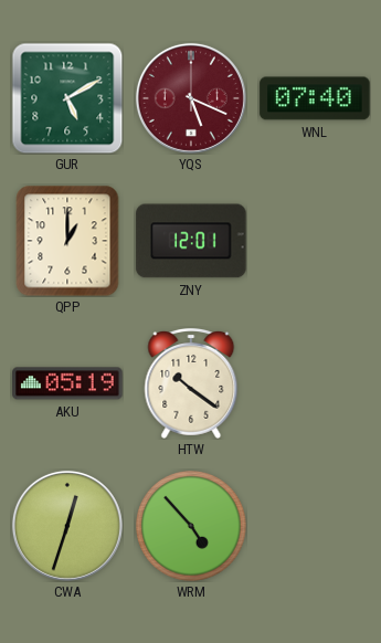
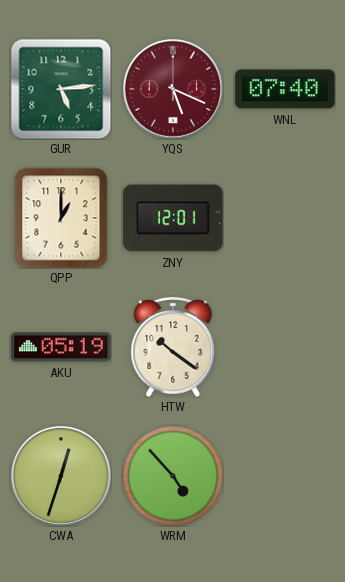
GUR: 5:10 -> 5:14
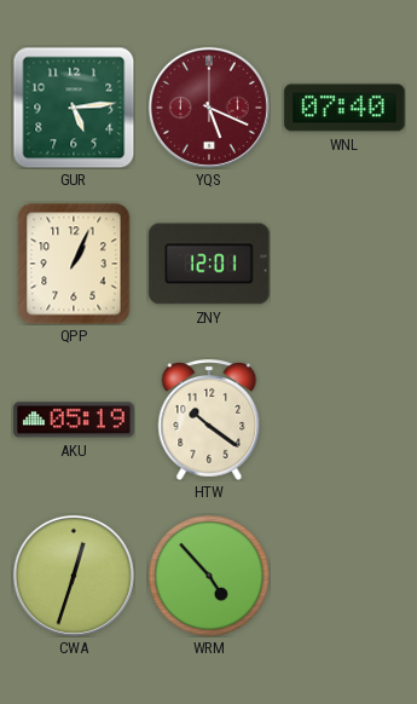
QPP: 1:00 -> 1:04
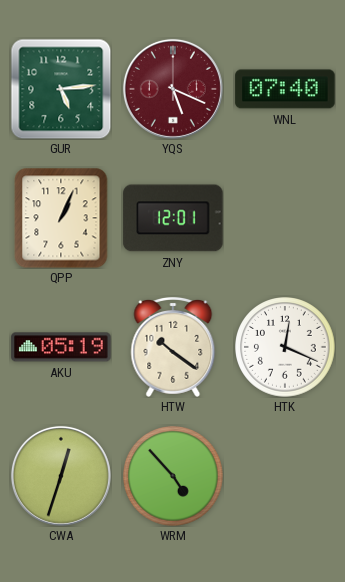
HTK: none -> 12:19
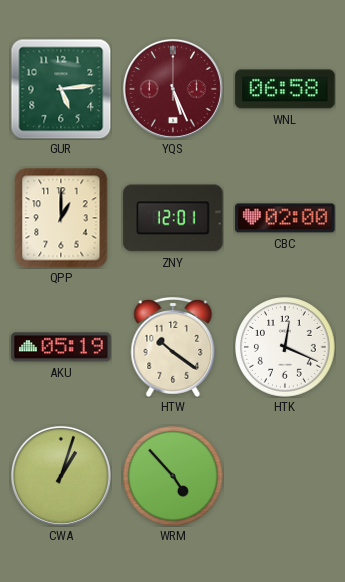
YQS: 5:19 -> 5:26
WNL: 07:40 -> 06:58
QPP: 1:04 -> 1:00
CBC: none -> 02:00
CWA: 12:33 -> 1:03
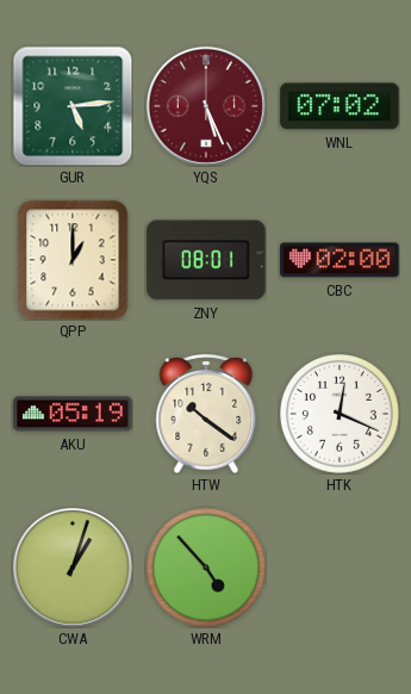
WNL: 06:58 -> 07:02
ZNY: 12:01 -> 08:01
